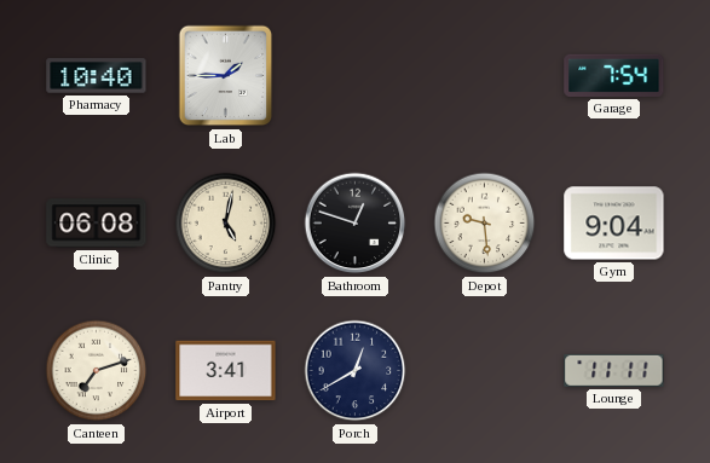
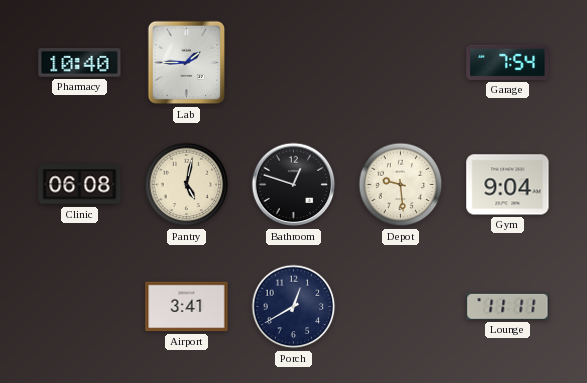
Canteen: 7:12 -> none
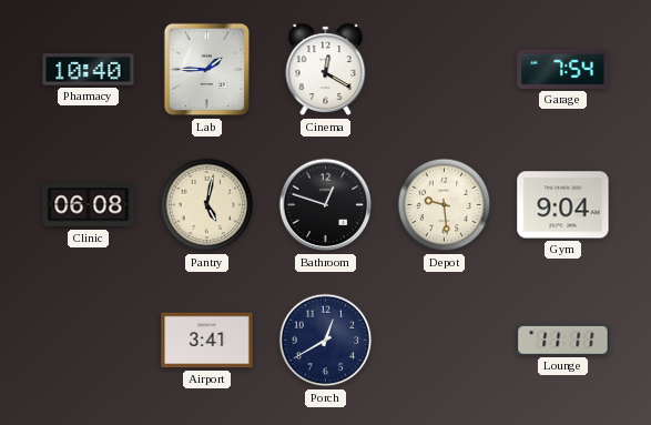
Cinema: none -> 12:20
